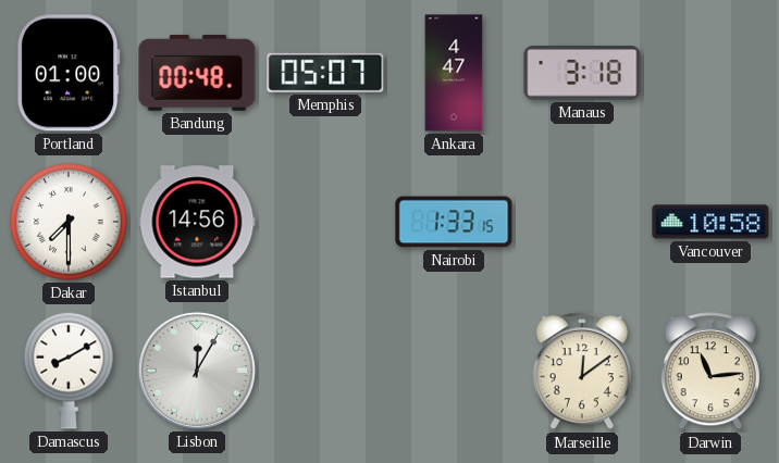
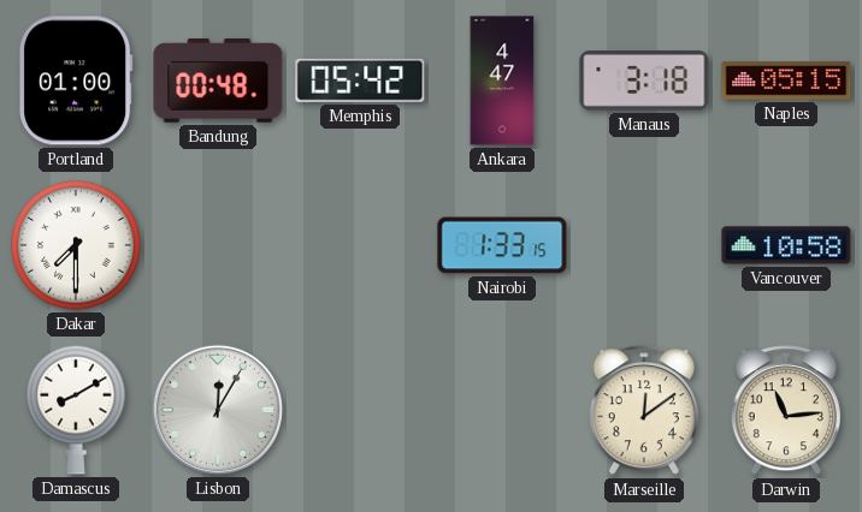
Memphis: 05:07 -> 05:42
Naples: none -> 05:15
Istanbul: 14:56 -> none
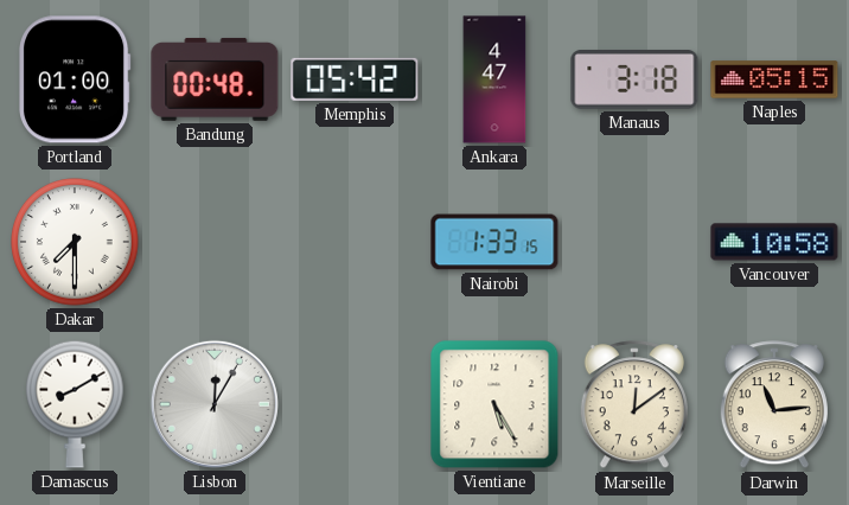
Vientiane: none -> 5:25
